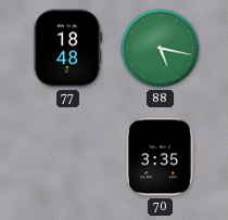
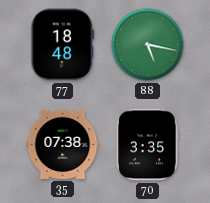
35: none -> 07:38
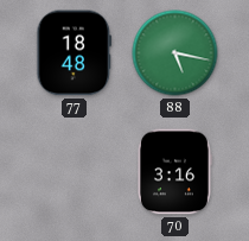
35: 07:38 -> none
70: 3:35 -> 3:16
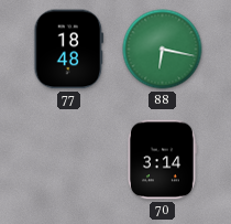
88: 5:17 -> 6:17
70: 3:16 -> 3:14
